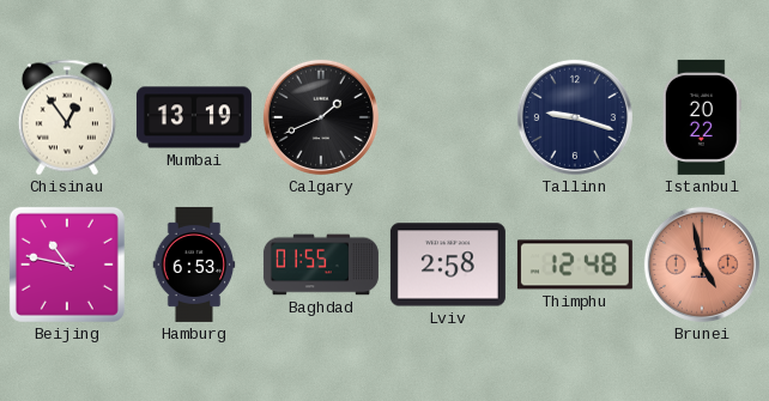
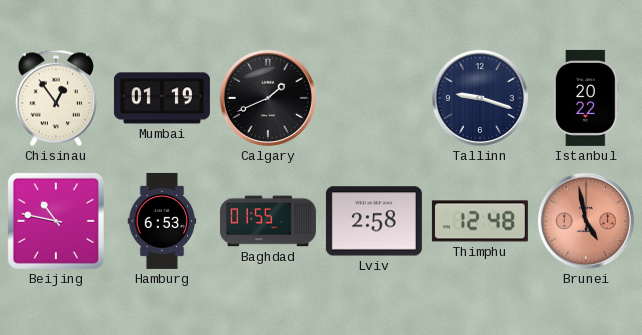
Mumbai: 13:19 -> 01:19
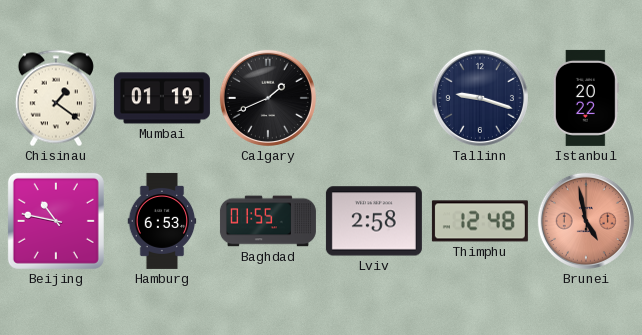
Chisinau: 12:54 -> 1:21
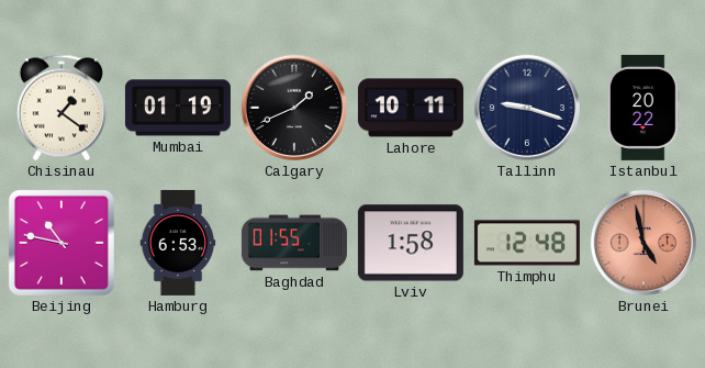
Lahore: none -> 10:11
Lviv: 2:58 -> 1:58
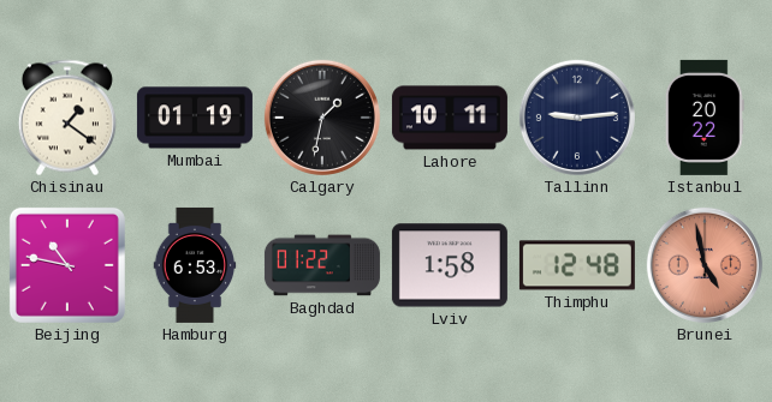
Calgary: 1:41 -> 1:32
Tallinn: 9:18 -> 9:14
Baghdad: 01:55 -> 01:22
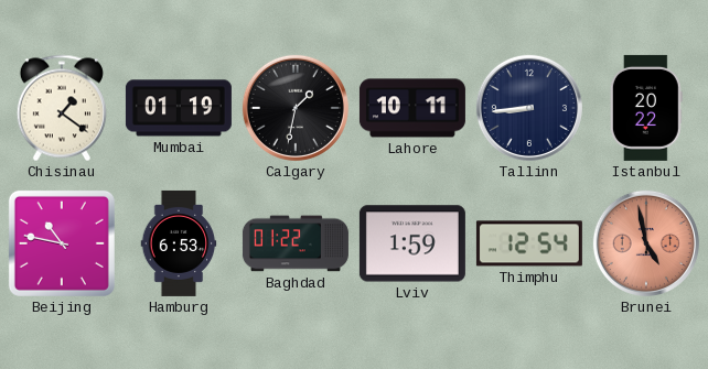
Tallinn: 9:14 -> 8:44
Lviv: 1:58 -> 1:59
Thimphu: 12:48 -> 12:54
